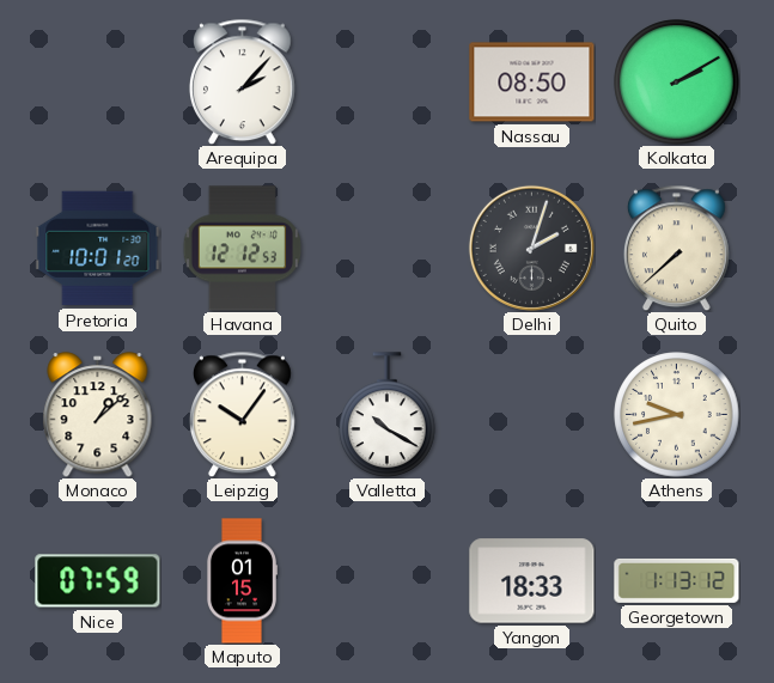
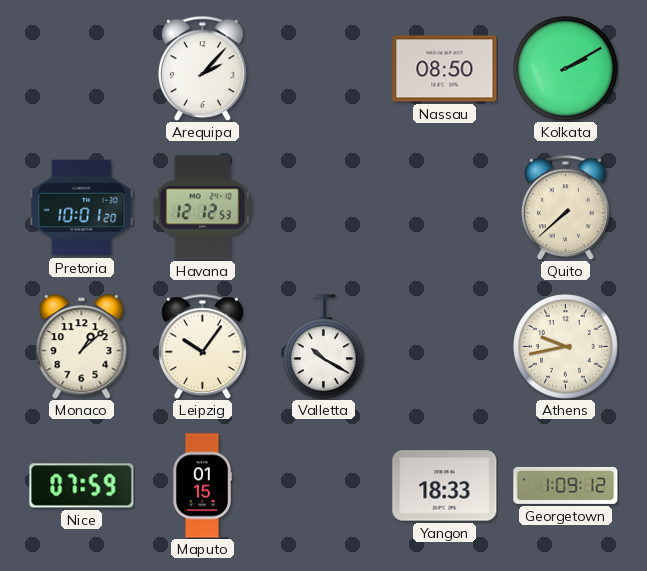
Delhi: 2:03 -> none
Georgetown: 1:13 -> 1:09
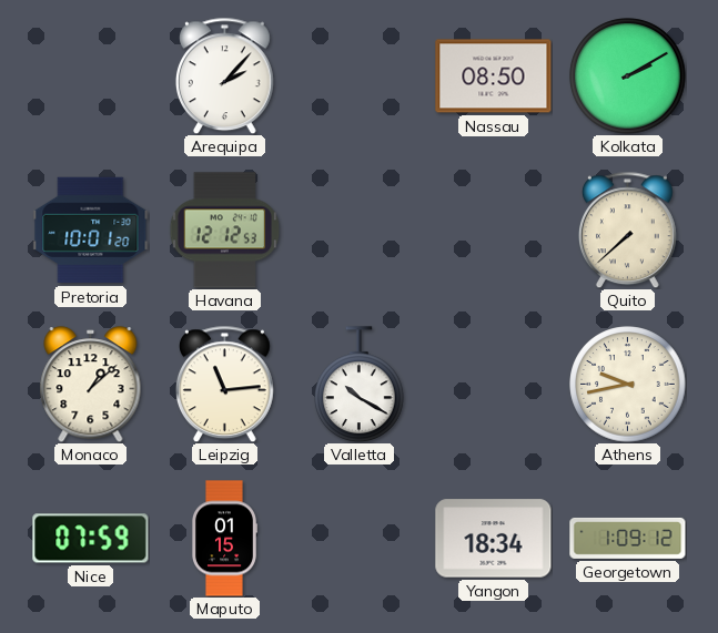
Leipzig: 10:06 -> 11:14
Yangon: 18:33 -> 18:34
